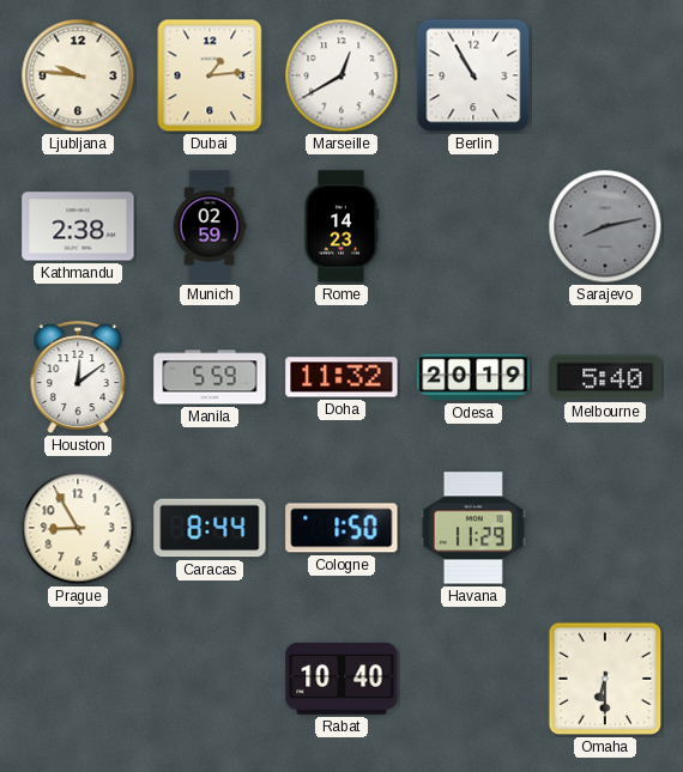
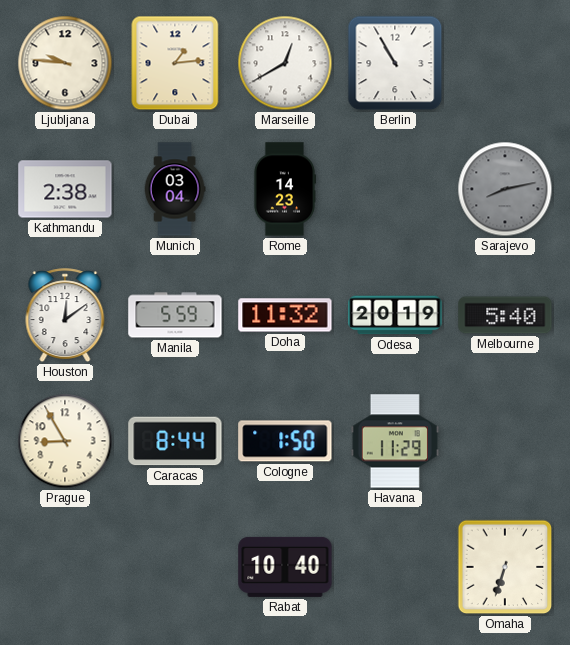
Munich: 02:59 -> 03:04
Omaha: 6:30 -> 6:33
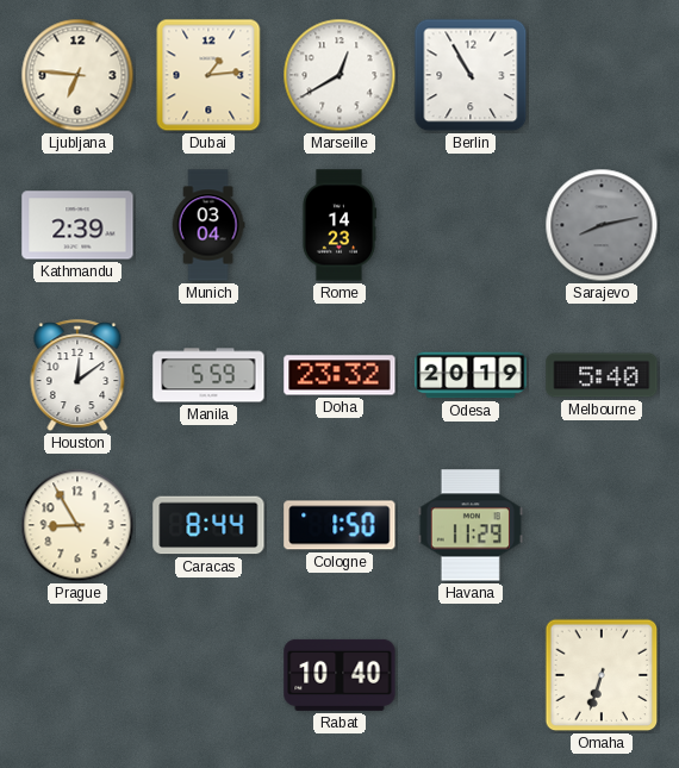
Ljubljana: 9:46 -> 6:46
Kathmandu: 2:38 -> 2:39
Doha: 11:32 -> 23:32
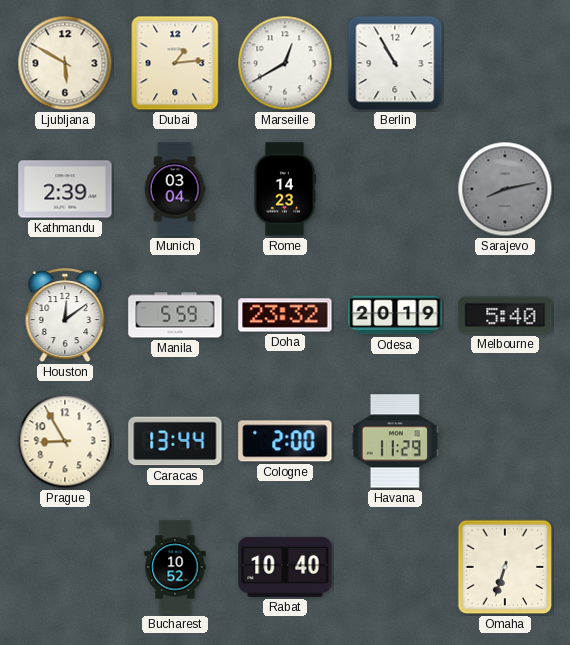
Ljubljana: 6:46 -> 5:50
Caracas: 8:44 -> 13:44
Cologne: 1:50 -> 2:00
Bucharest: none -> 10:52
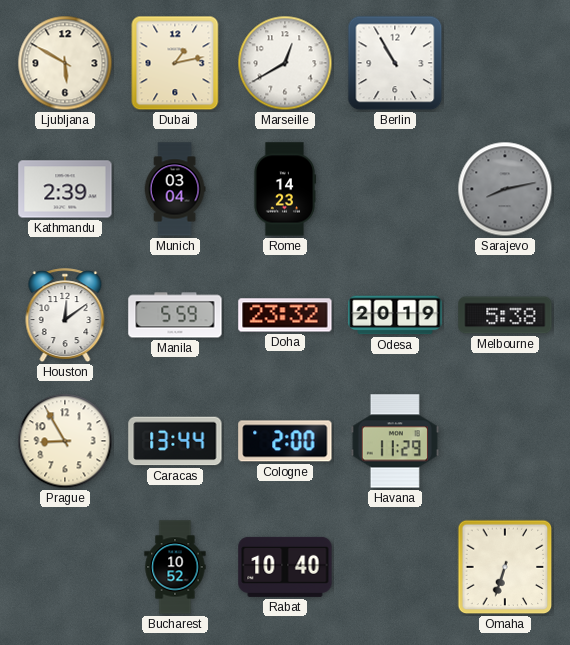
Dubai: 1:14 -> 1:13
Melbourne: 5:40 -> 5:38
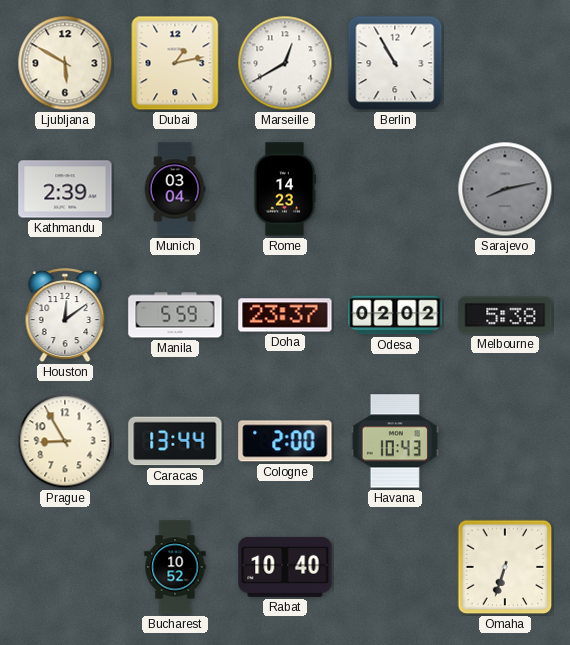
Doha: 23:32 -> 23:37
Odesa: 20:19 -> 02:02
Havana: 11:29 -> 10:43
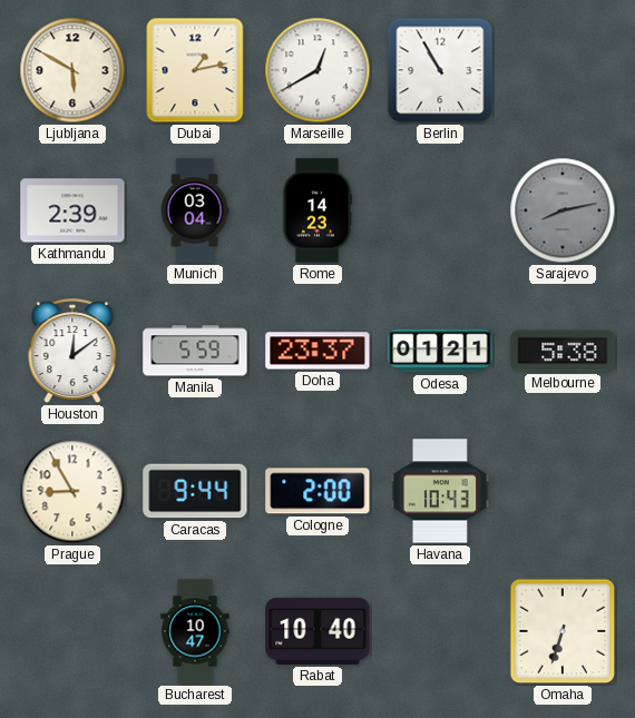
Odesa: 02:02 -> 01:21
Caracas: 13:44 -> 9:44
Bucharest: 10:52 -> 10:47
